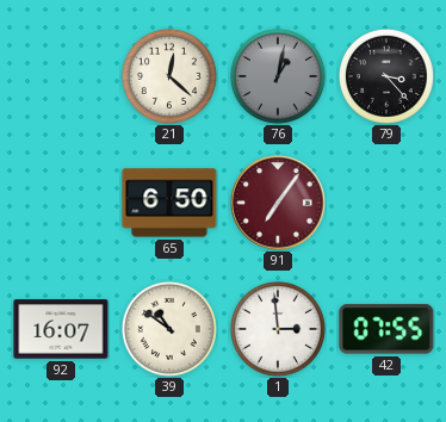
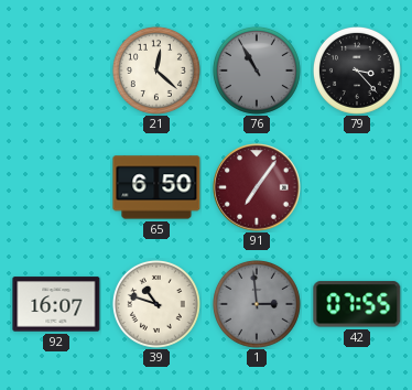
76: 1:02 -> 10:55
39: 10:51 -> 10:48
1 dial: white -> grey
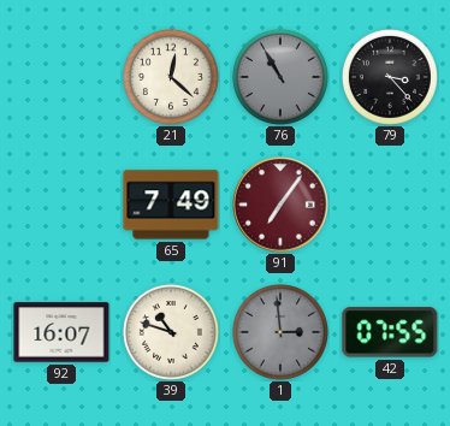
65: 6:50 -> 7:49
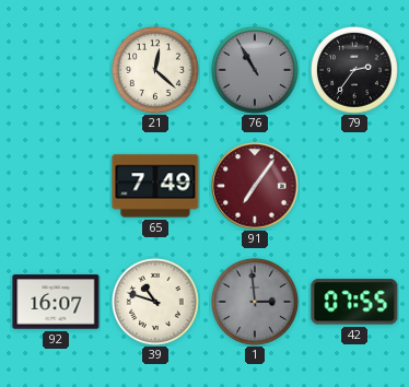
79: 3:23 -> 2:36
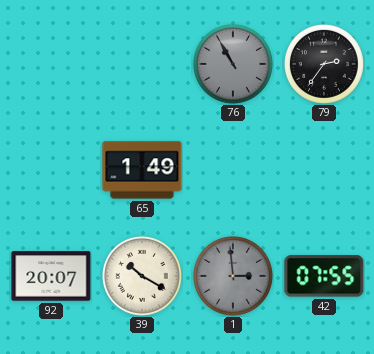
21: 12:22 -> none
65: 7:49 -> 1:49
91: 7:06 -> none
92: 16:07 -> 20:07
39: 10:48 -> 10:20
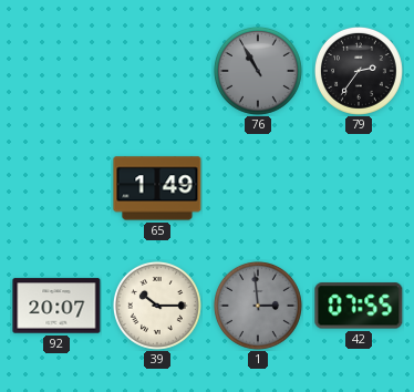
39: 10:20 -> 10:15
